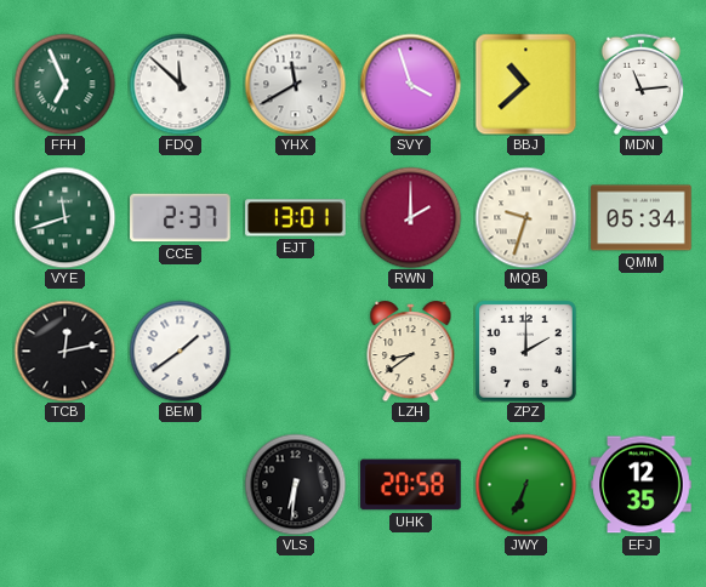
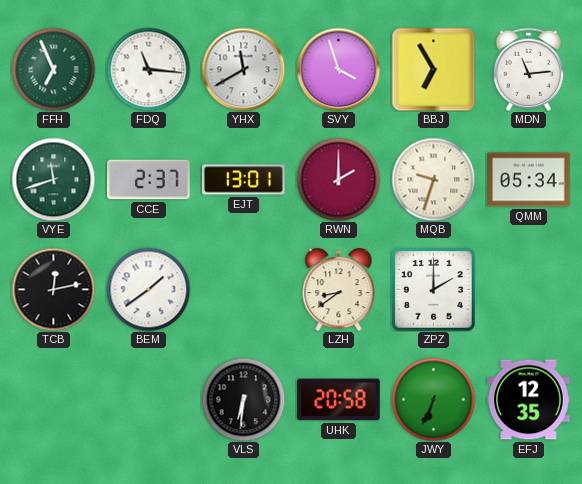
FDQ: 11:52 -> 11:16
BBJ: 10:38 -> 6:55
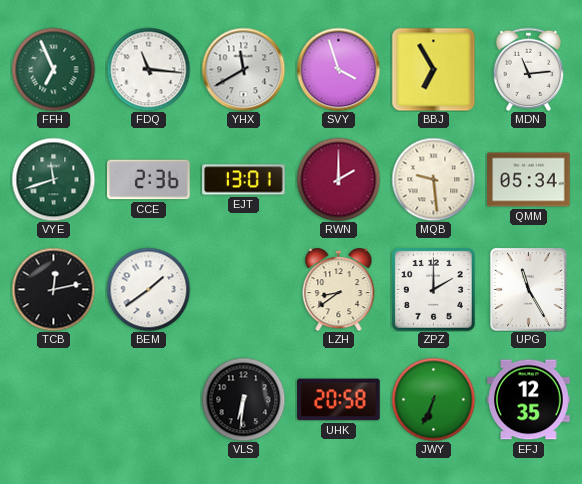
CCE: 2:37 -> 2:36
MQB: 9:33 -> 9:29
UPG: none -> 11:25
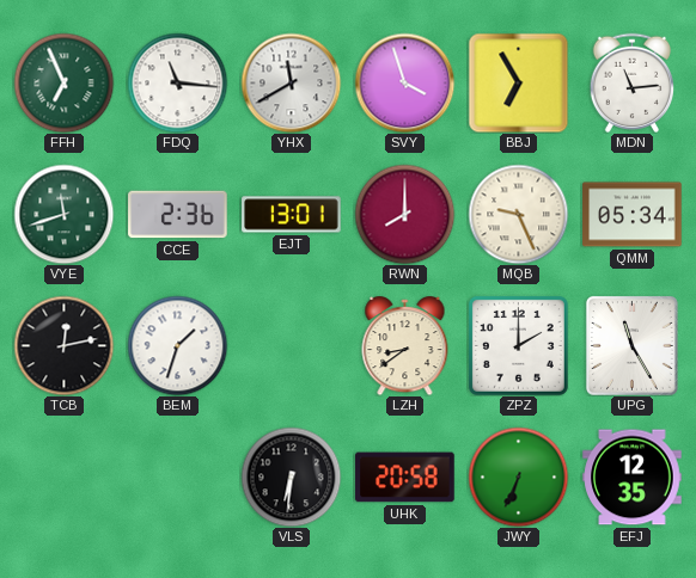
RWN: 2:00 -> 8:00
MQB: 9:29 -> 9:26
BEM: 1:39 -> 1:33
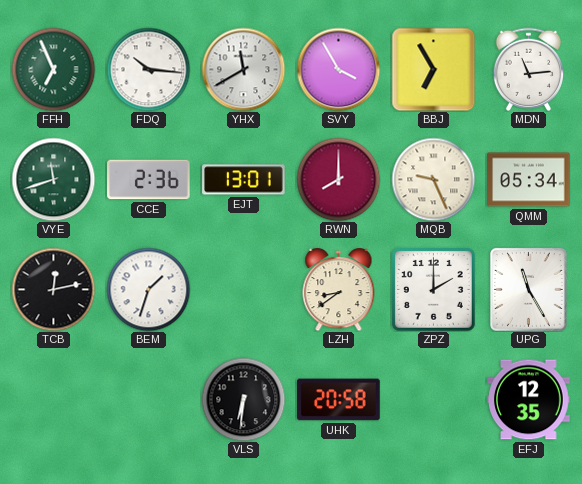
FDQ: 11:16 -> 10:16
SVY: 3:57 -> 3:55
JWY: 6:34 -> none
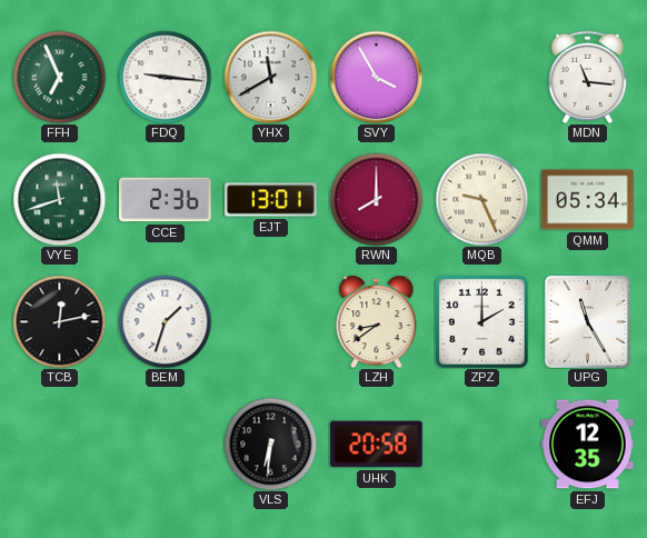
FDQ: 10:16 -> 9:16
BBJ: 6:55 -> none
MDN: 11:14 -> 11:16
